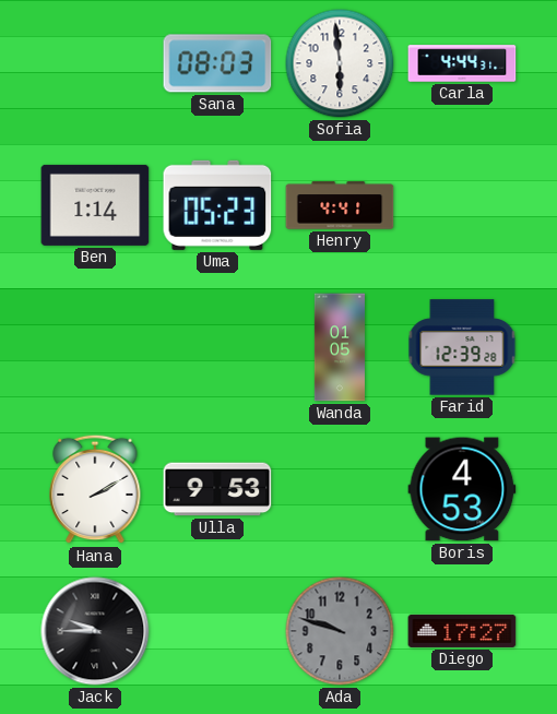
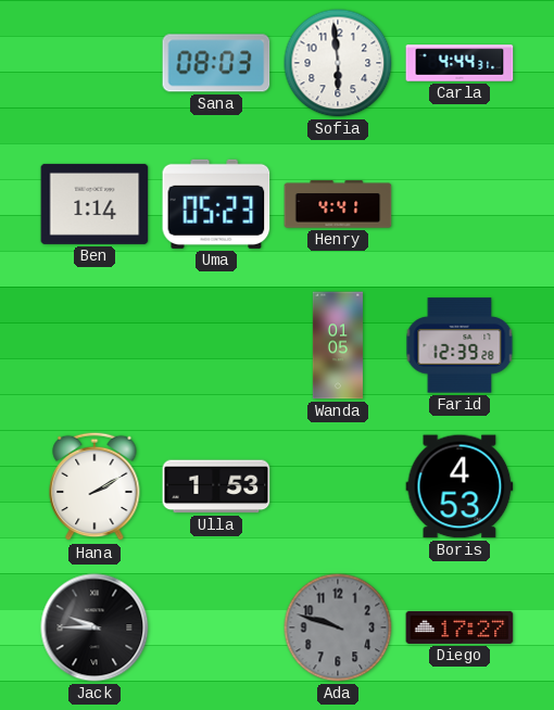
Ulla: 9:53 -> 1:53
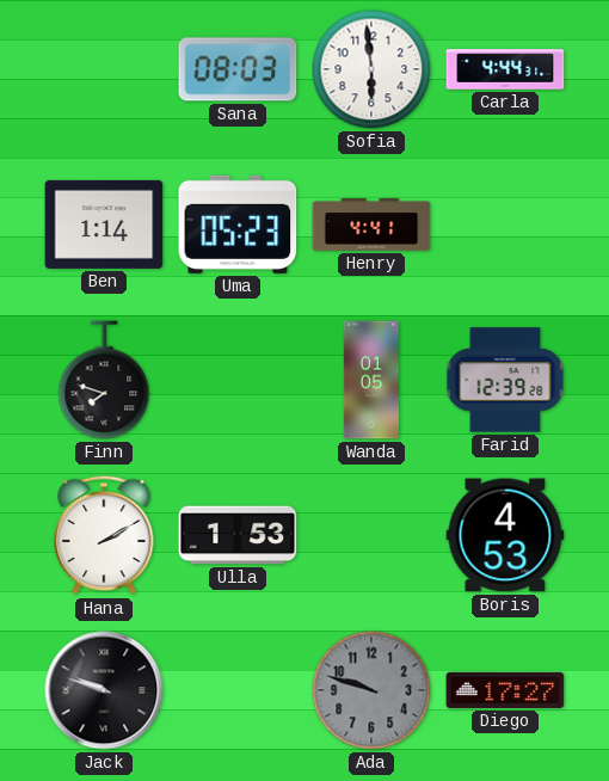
Finn: none -> 7:48
Jack: 9:45 -> 9:48
